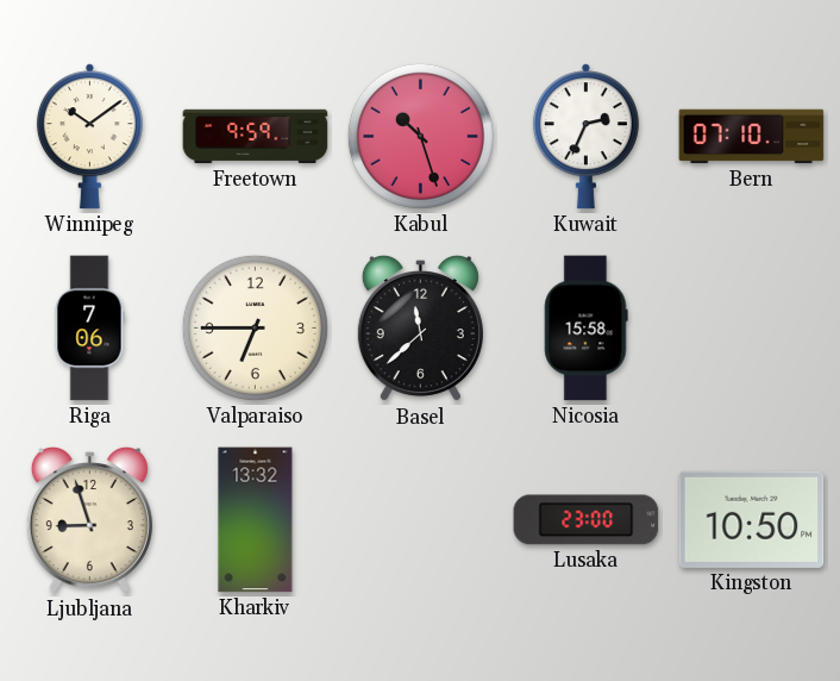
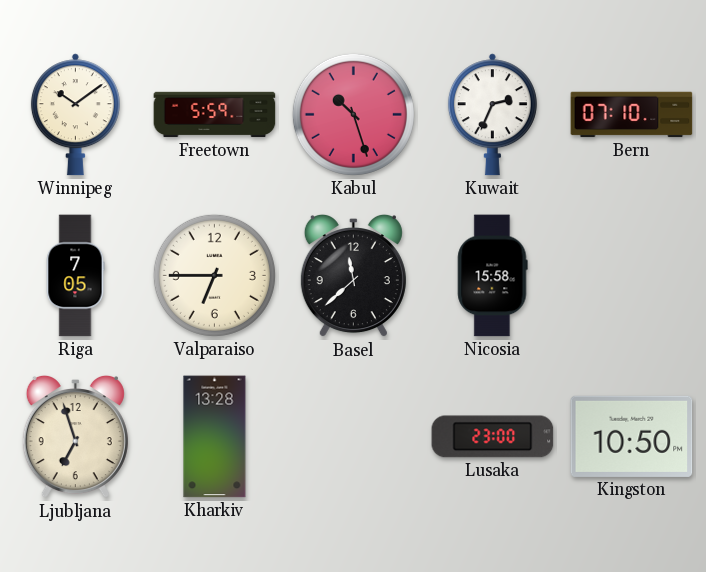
Freetown: 9:59 -> 5:59
Riga: 7:06 -> 7:05
Ljubljana: 8:57 -> 6:57
Kharkiv: 13:32 -> 13:28
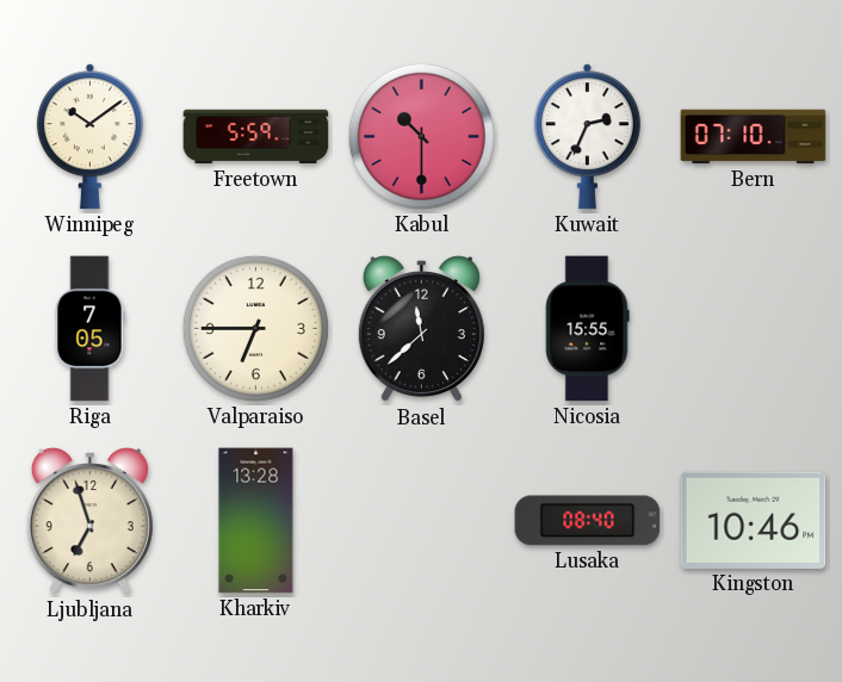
Kabul: 10:27 -> 10:30
Nicosia: 15:58 -> 15:55
Lusaka: 23:00 -> 08:40
Kingston: 10:50 -> 10:46
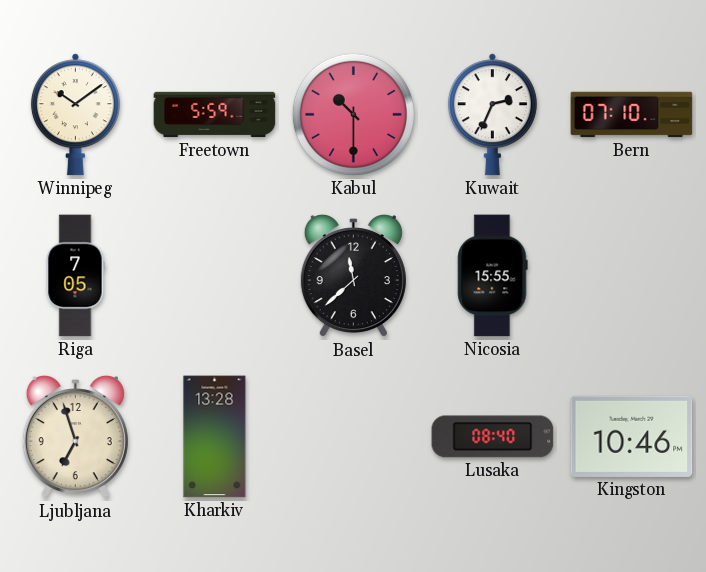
Valparaiso: 6:45 -> none
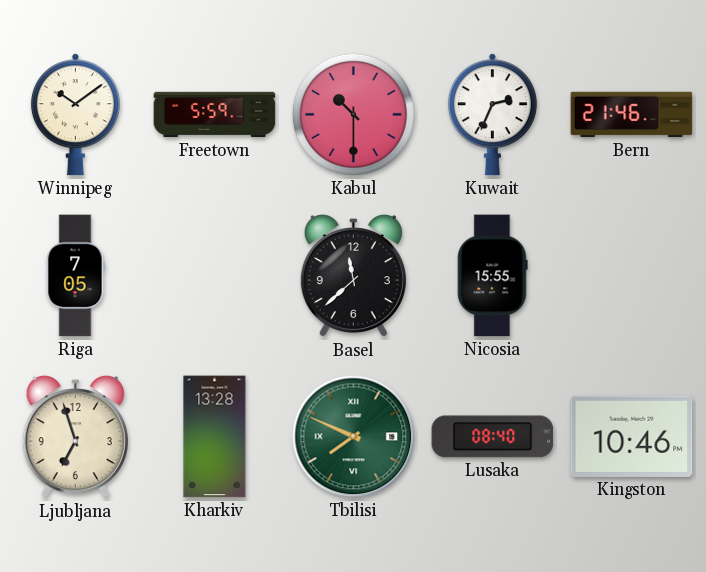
Bern: 07:10 -> 21:46
Tbilisi: none -> 7:49
